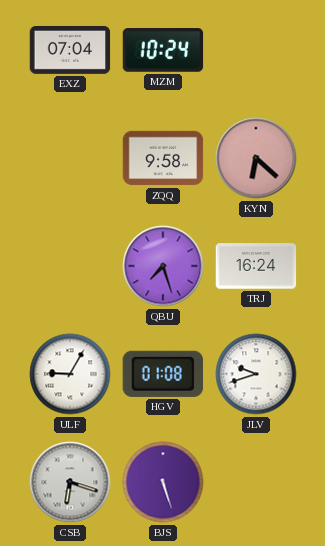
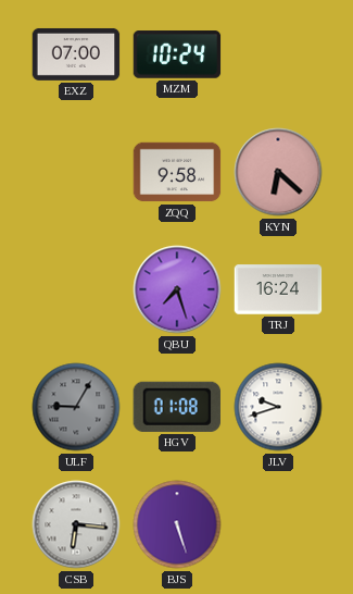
EXZ: 07:04 -> 07:00
ULF dial: white -> grey
CSB: 6:18 -> 6:16
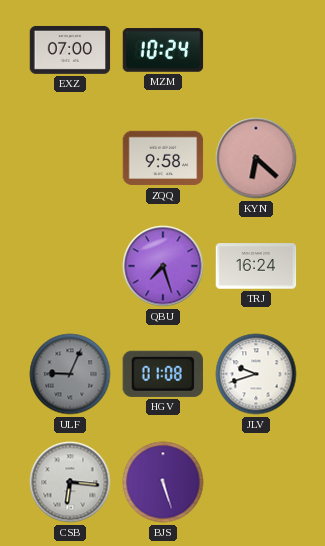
ULF: 9:05 -> 9:04
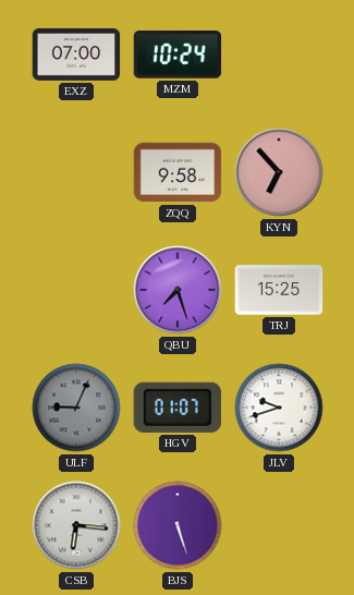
KYN: 6:22 -> 6:53
TRJ: 16:24 -> 15:25
HGV: 01:08 -> 01:07
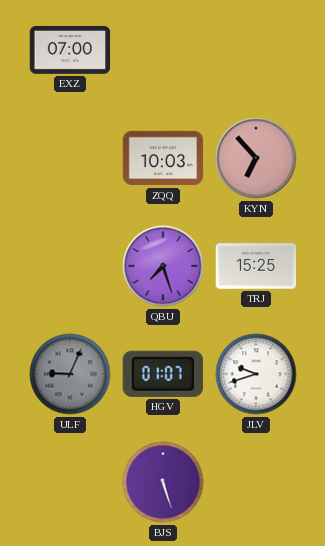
MZM: 10:24 -> none
ZQQ: 9:58 -> 10:03
CSB: 6:16 -> none
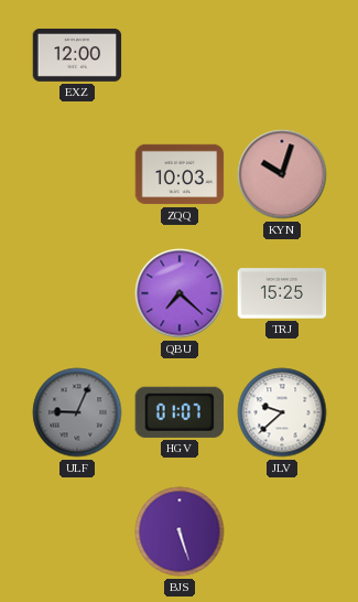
EXZ: 07:00 -> 12:00
KYN: 6:53 -> 10:03
QBU: 7:27 -> 7:22
JLV: 9:42 -> 9:38
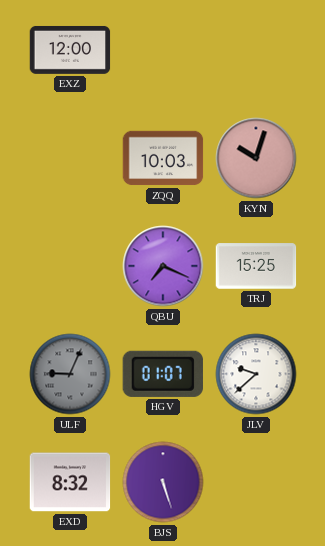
QBU: 7:22 -> 7:19
EXD: none -> 8:32
